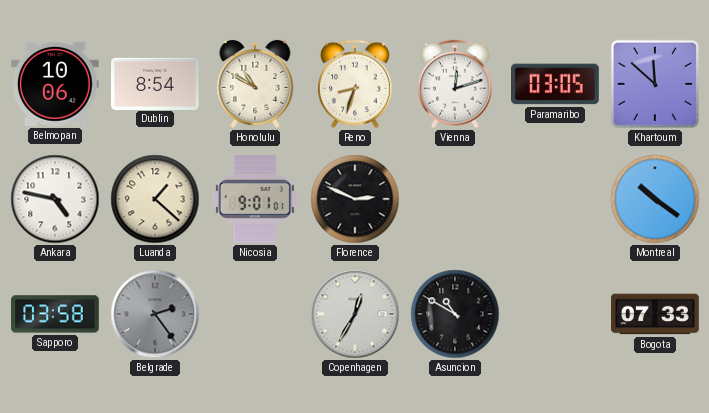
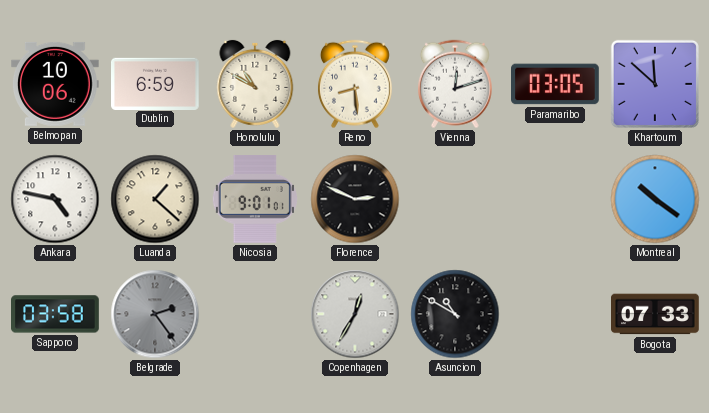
Dublin: 8:54 -> 6:59
Reno: 8:33 -> 8:29
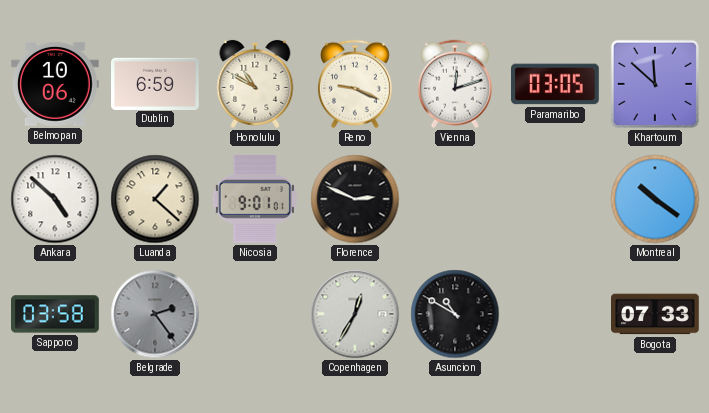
Reno: 8:29 -> 9:19
Ankara: 4:47 -> 4:52
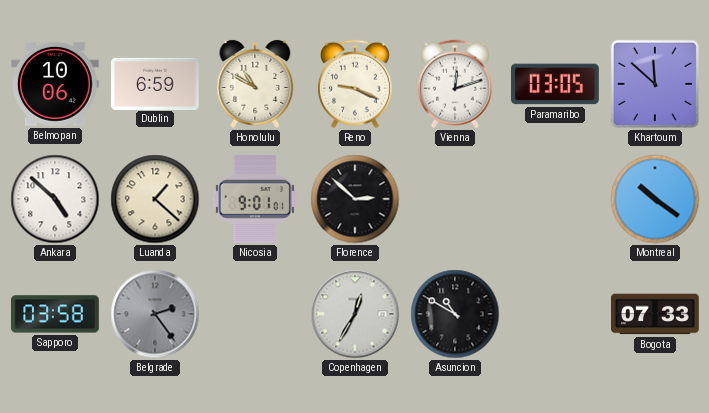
Florence: 2:49 -> 2:52
